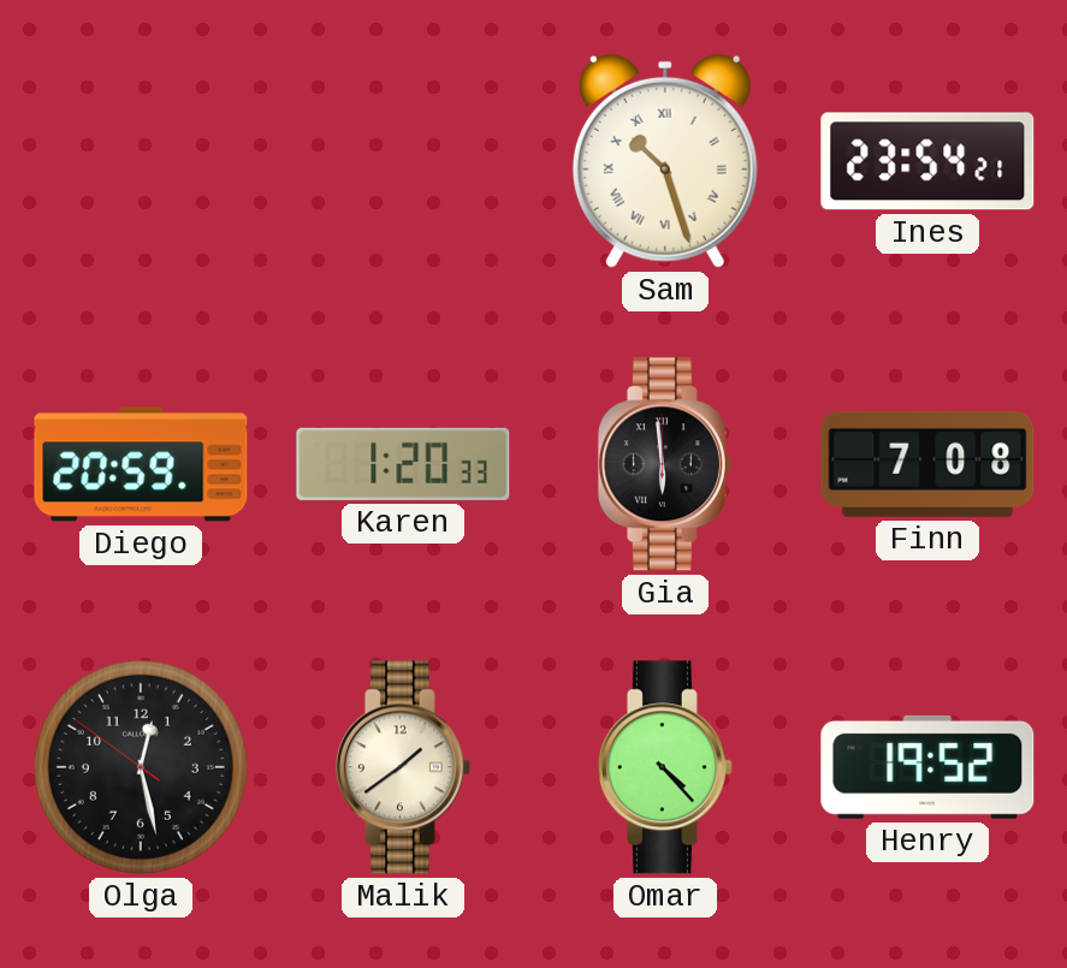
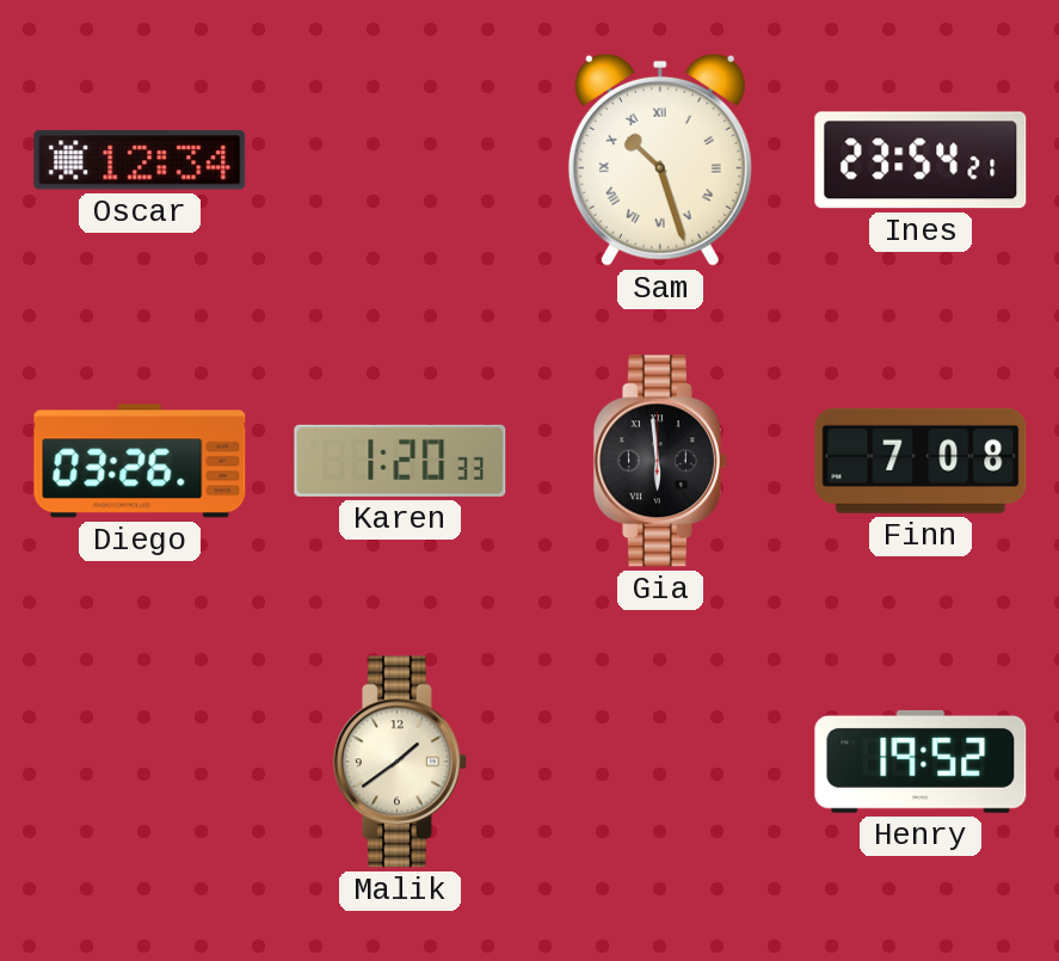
Oscar: none -> 12:34
Diego: 20:59 -> 03:26
Olga: 12:27 -> none
Omar: 4:23 -> none
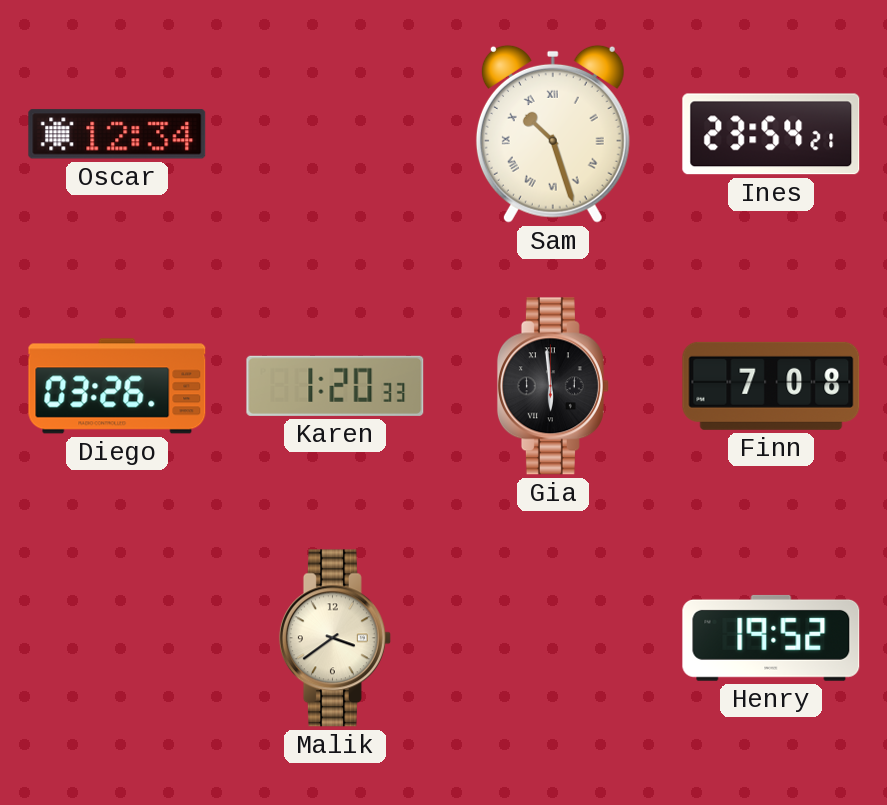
Malik: 1:39 -> 3:39
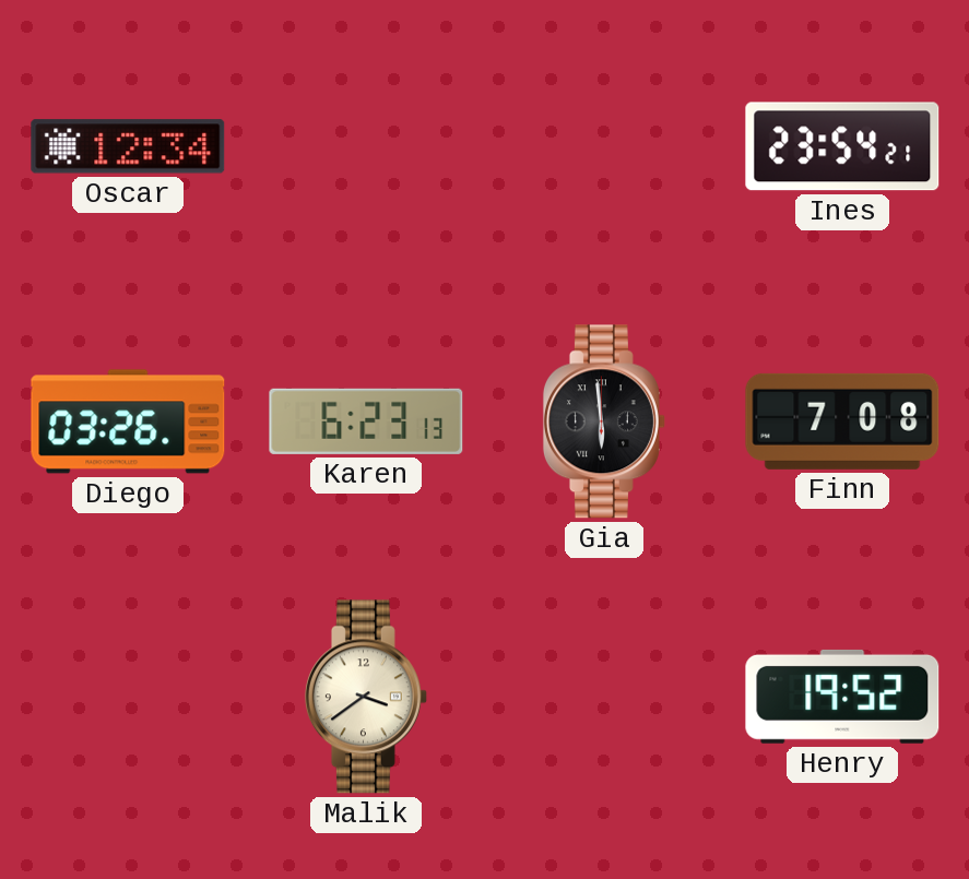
Sam: 10:27 -> none
Karen: 1:20 -> 6:23
